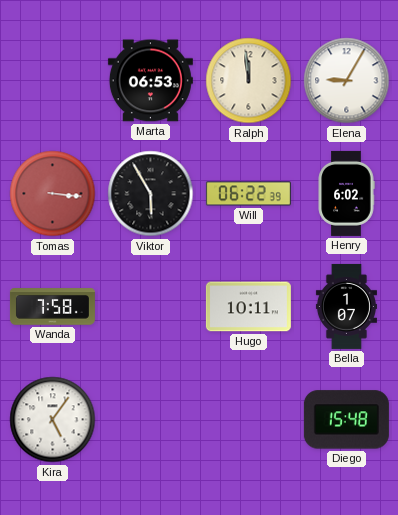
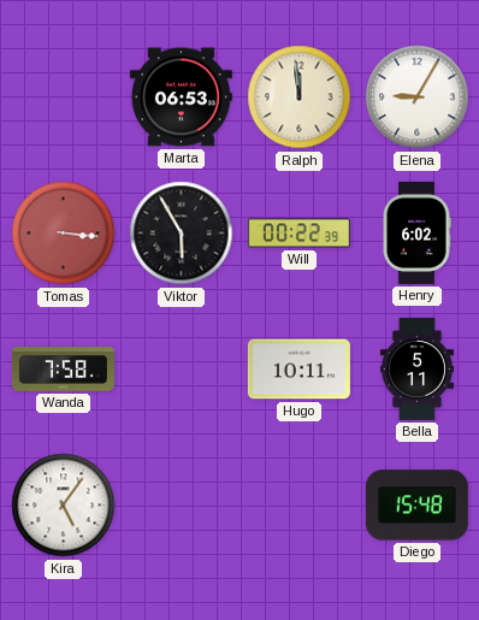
Will: 06:22 -> 00:22
Bella: 1:07 -> 5:11
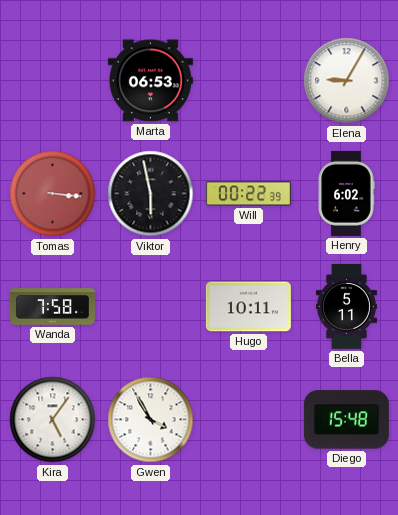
Ralph: 11:59 -> none
Viktor: 5:55 -> 5:58
Gwen: none -> 3:55
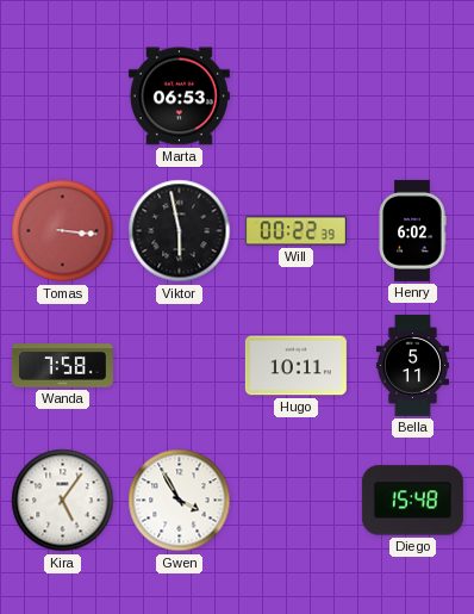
Elena: 9:05 -> none
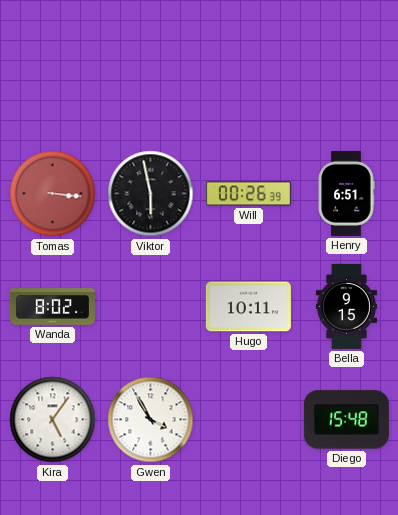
Marta: 06:53 -> none
Will: 00:22 -> 00:26
Henry: 6:02 -> 6:51
Wanda: 7:58 -> 8:02
Bella: 5:11 -> 9:15
